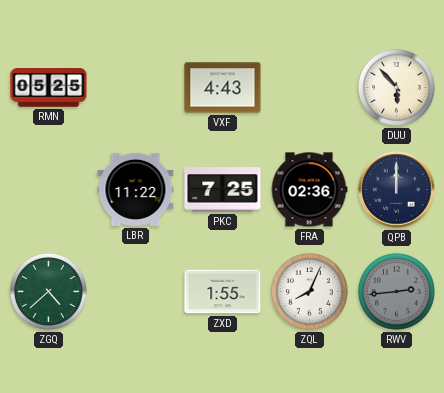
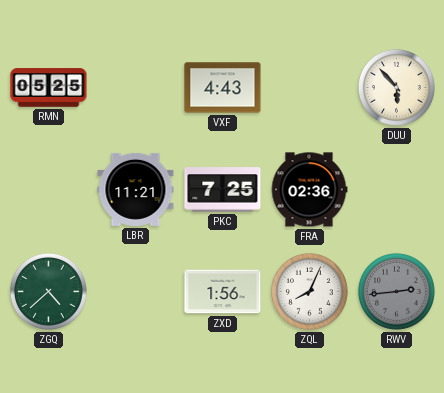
LBR: 11:22 -> 11:21
QPB: 12:00 -> none
ZXD: 1:55 -> 1:56
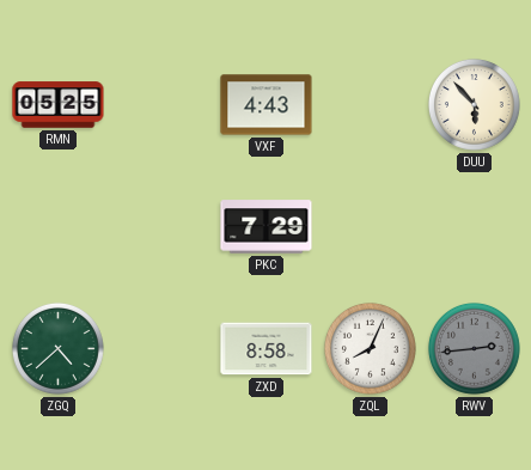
LBR: 11:21 -> none
PKC: 7:25 -> 7:29
FRA: 02:36 -> none
ZXD: 1:56 -> 8:58
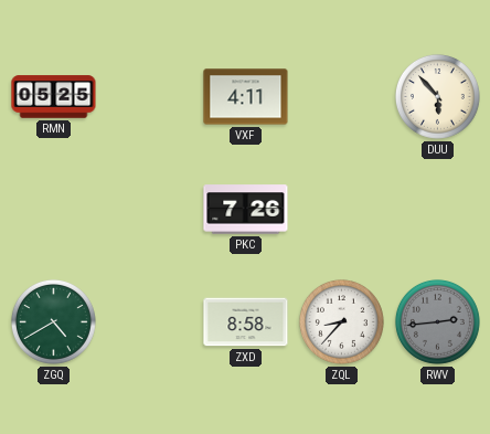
VXF: 4:43 -> 4:11
PKC: 7:29 -> 7:26
ZGQ: 4:38 -> 4:40
ZQL: 8:04 -> 8:37
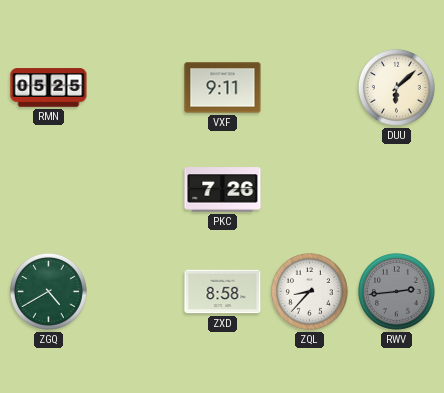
VXF: 4:11 -> 9:11
DUU: 5:53 -> 6:08
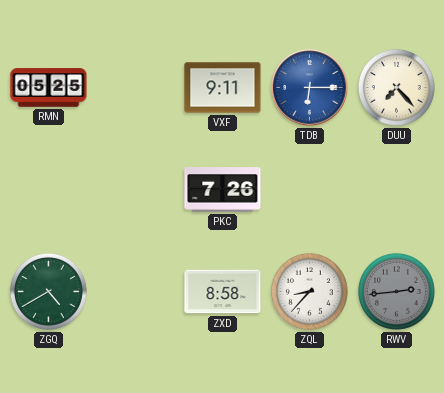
TDB: none -> 6:15
DUU: 6:08 -> 7:23
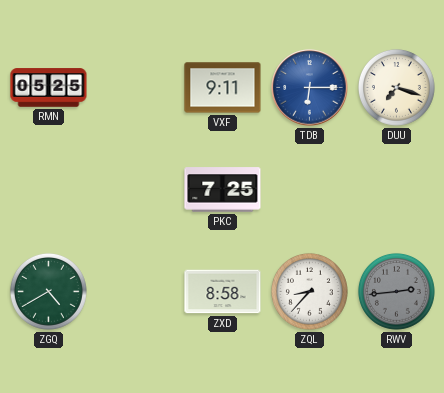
DUU: 7:23 -> 7:18
PKC: 7:26 -> 7:25
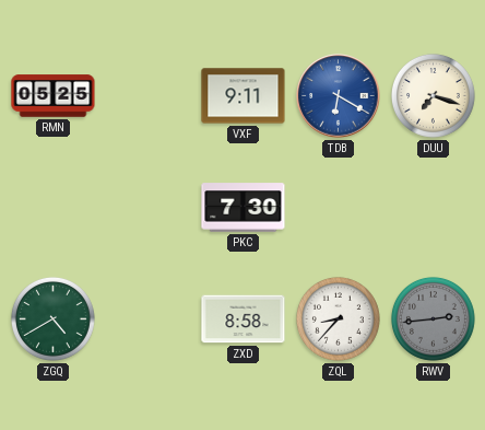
TDB: 6:15 -> 6:20
PKC: 7:25 -> 7:30
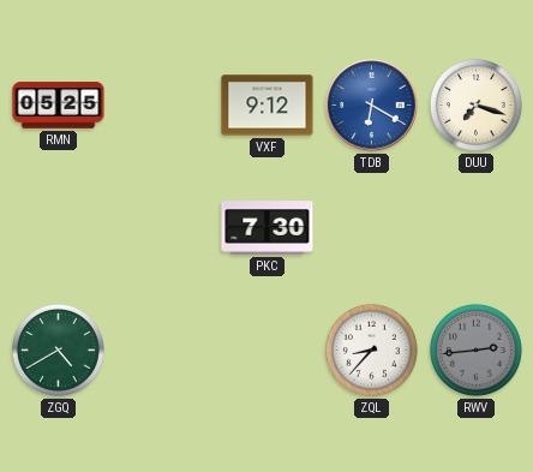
VXF: 9:11 -> 9:12
ZXD: 8:58 -> none
